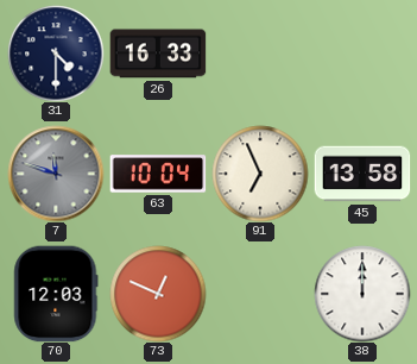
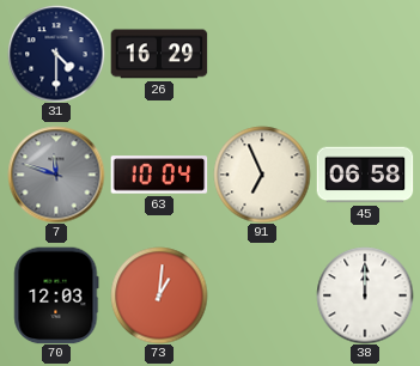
26: 16:33 -> 16:29
45: 13:58 -> 06:58
73: 12:49 -> 1:01
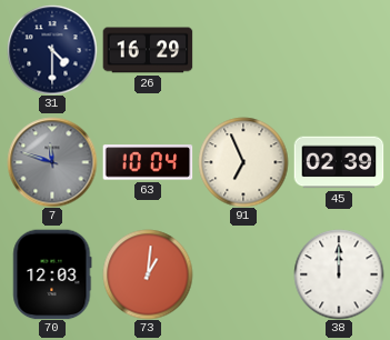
45: 06:58 -> 02:39
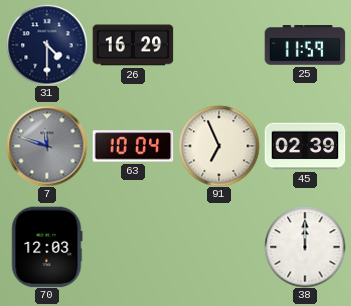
25: none -> 11:59
73: 1:01 -> none
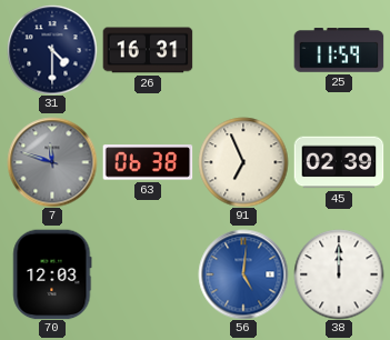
26: 16:29 -> 16:31
63: 10:04 -> 06:38
56: none -> 5:01
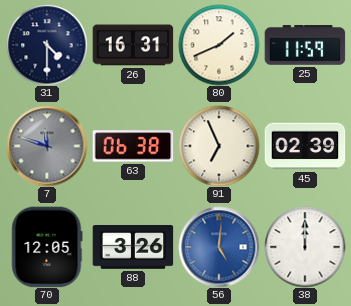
80: none -> 1:41
70: 12:03 -> 12:05
88: none -> 3:26
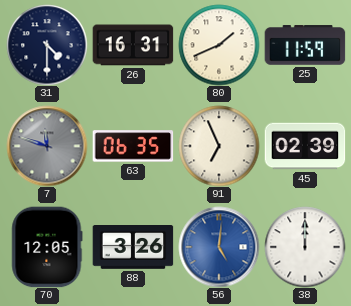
63: 06:38 -> 06:35
